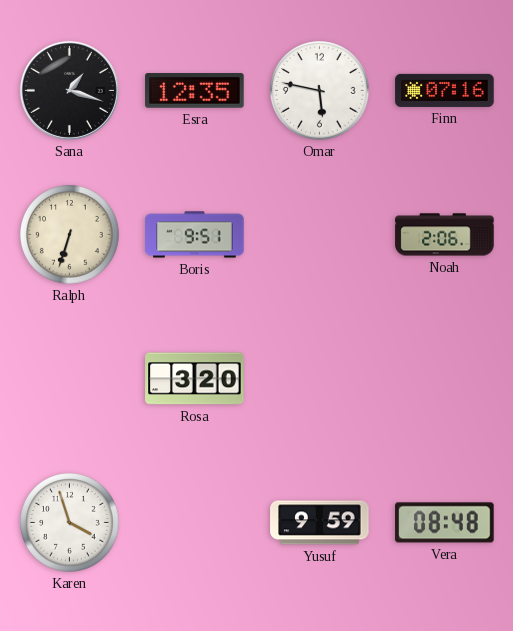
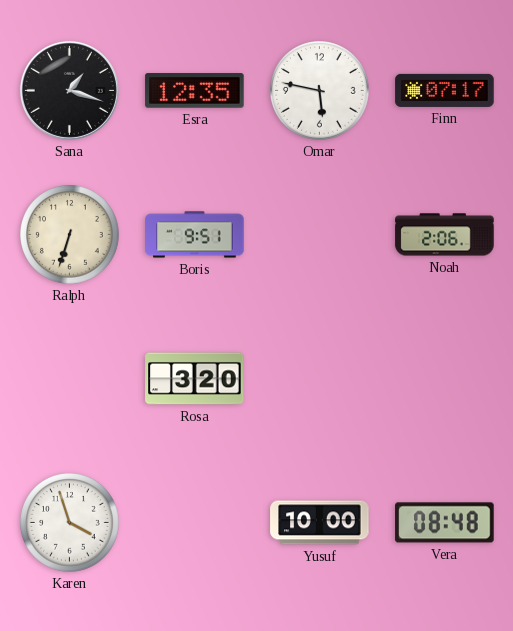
Finn: 07:16 -> 07:17
Yusuf: 9:59 -> 10:00
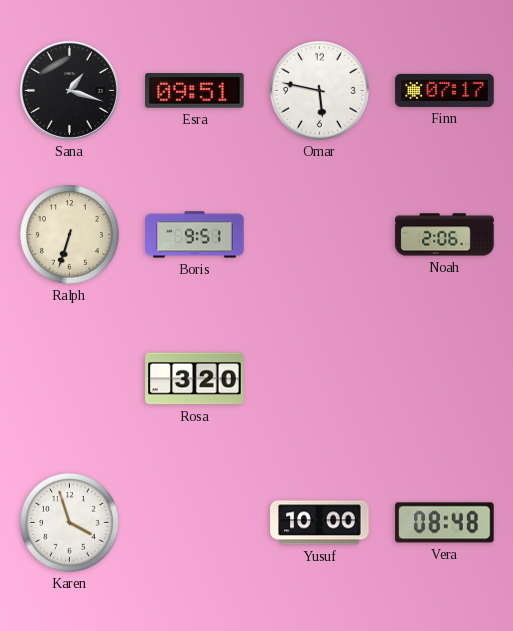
Esra: 12:35 -> 09:51
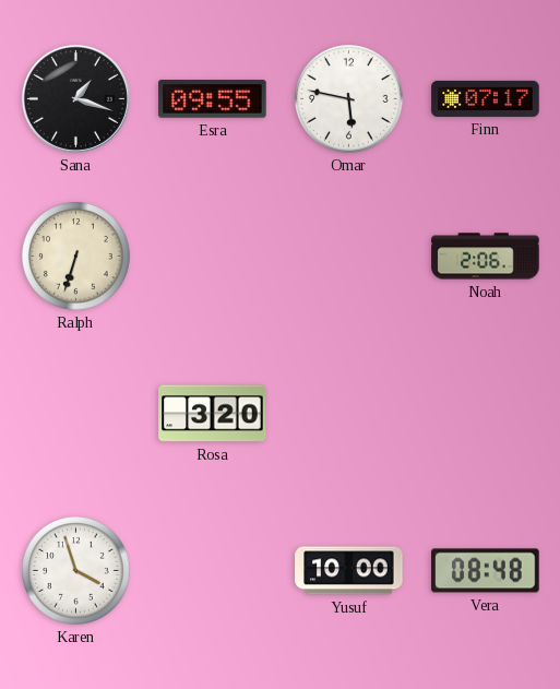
Esra: 09:51 -> 09:55
Boris: 9:51 -> none
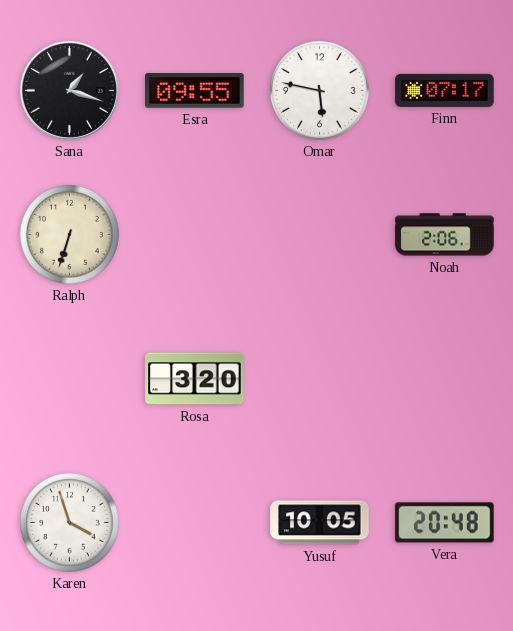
Yusuf: 10:00 -> 10:05
Vera: 08:48 -> 20:48
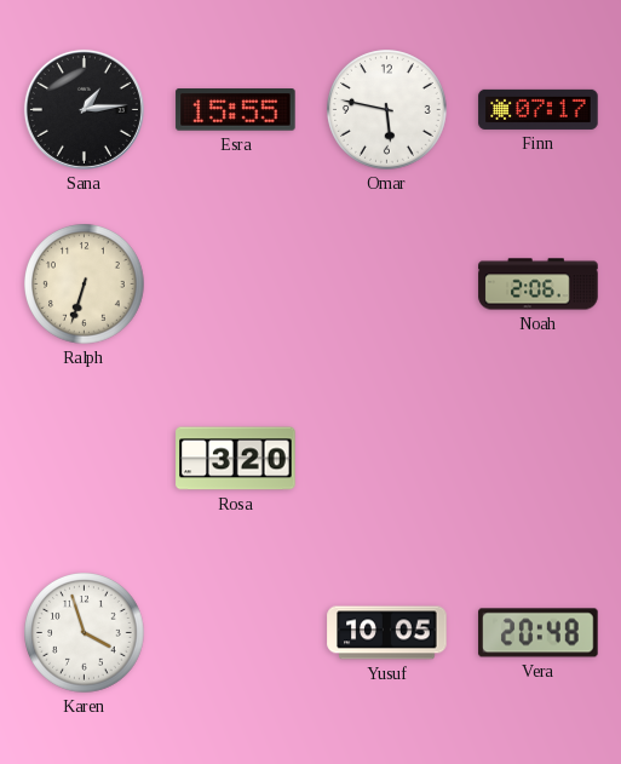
Sana: 1:18 -> 1:14
Esra: 09:55 -> 15:55
